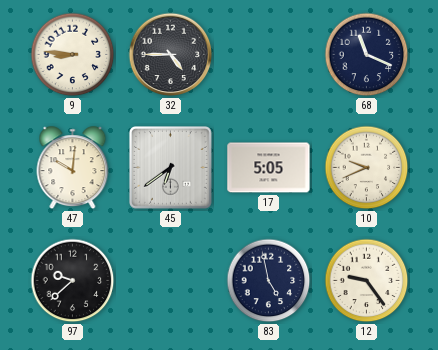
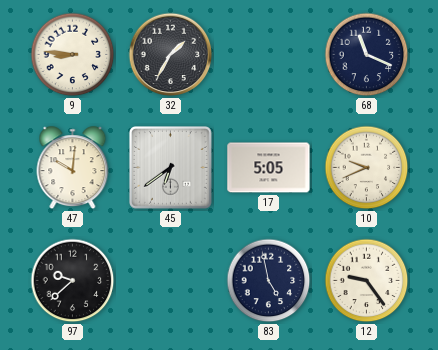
32: 4:45 -> 1:35
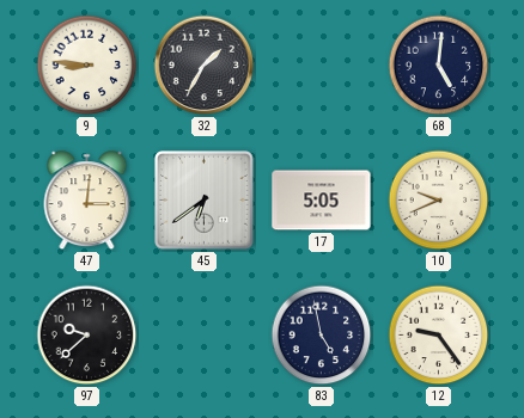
68: 11:19 -> 5:01
47: 10:01 -> 3:01
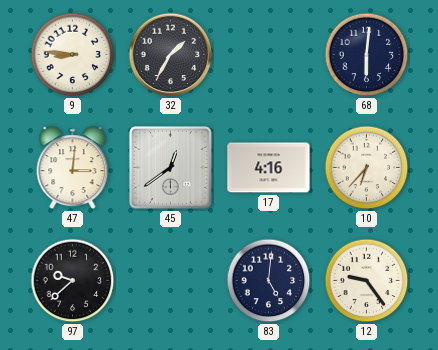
68: 5:01 -> 6:01
45: 6:39 -> 12:39
17: 5:05 -> 4:16
10: 9:41 -> 6:37
83: 4:58 -> 5:01
